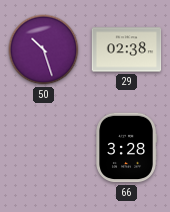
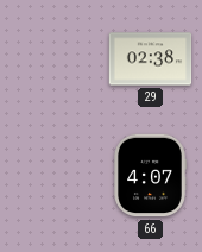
50: 10:27 -> none
66: 3:28 -> 4:07
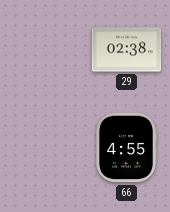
66: 4:07 -> 4:55
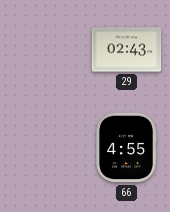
29: 02:38 -> 02:43
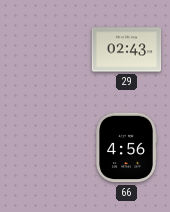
66: 4:55 -> 4:56
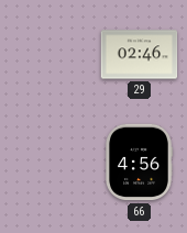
29: 02:43 -> 02:46
